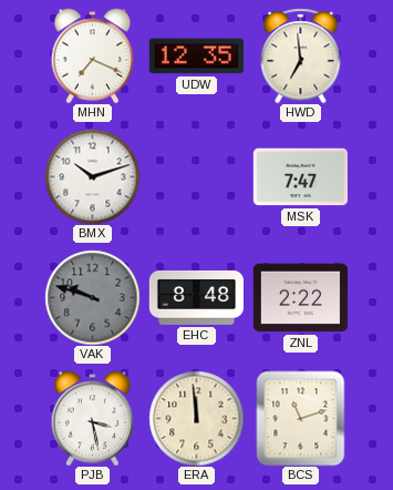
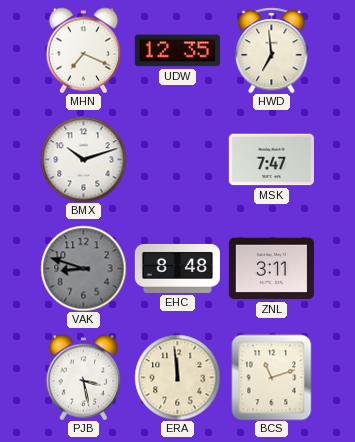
VAK: 9:48 -> 8:48
ZNL: 2:22 -> 3:11
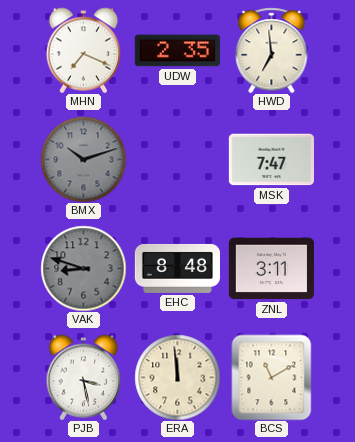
UDW: 12:35 -> 2:35
BMX dial: white -> grey
BCS: 11:12 -> 11:10
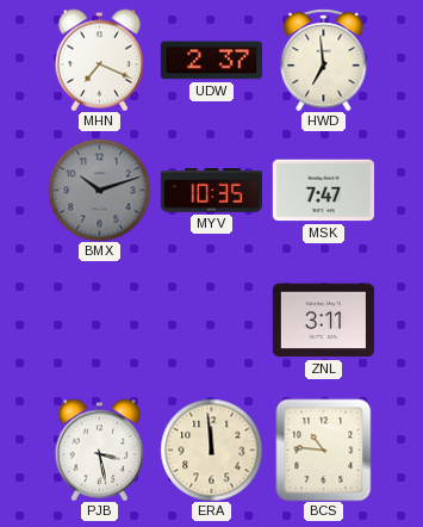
UDW: 2:35 -> 2:37
MYV: none -> 10:35
VAK: 8:48 -> none
EHC: 8:48 -> none
BCS: 11:10 -> 10:46
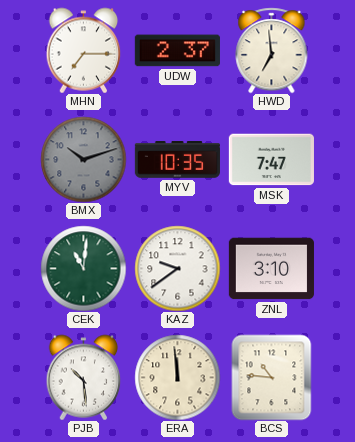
MHN: 7:19 -> 7:15
CEK: none -> 11:01
KAZ: none -> 9:39
ZNL: 3:11 -> 3:10
PJB: 3:28 -> 10:29
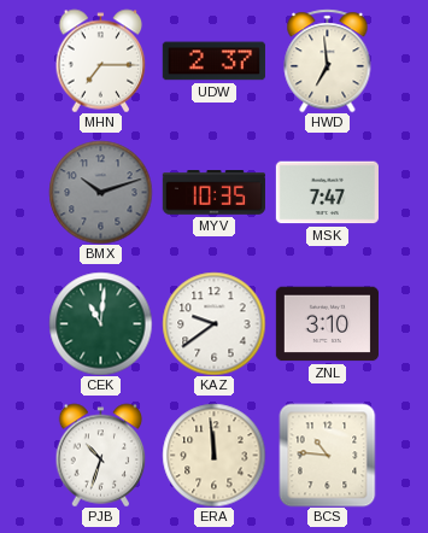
PJB: 10:29 -> 10:33
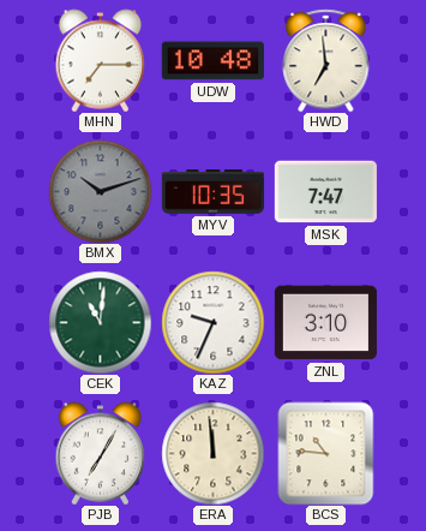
UDW: 2:37 -> 10:48
KAZ: 9:39 -> 9:34
PJB: 10:33 -> 7:05
